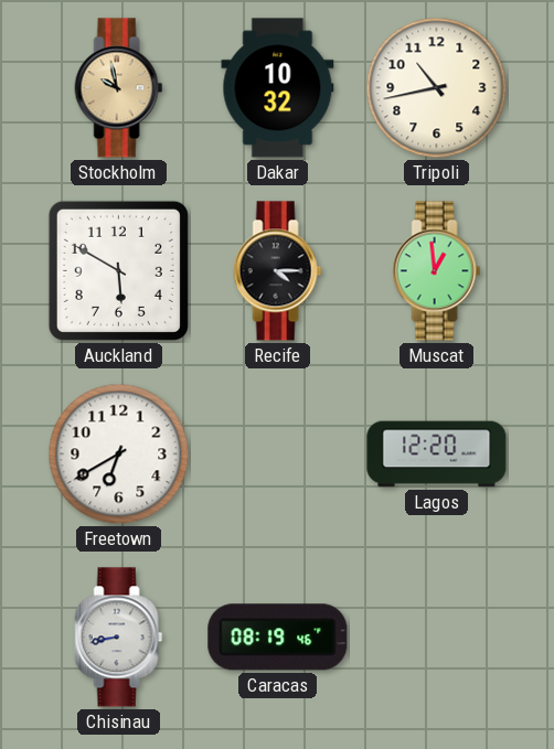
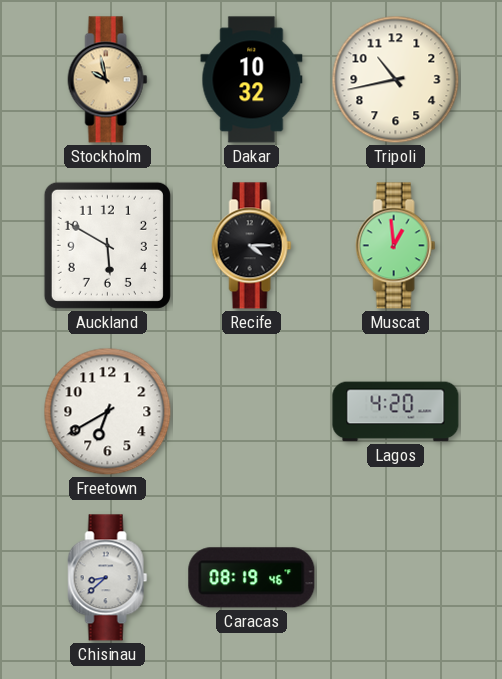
Lagos: 12:20 -> 4:20
Chisinau: 8:43 -> 8:38
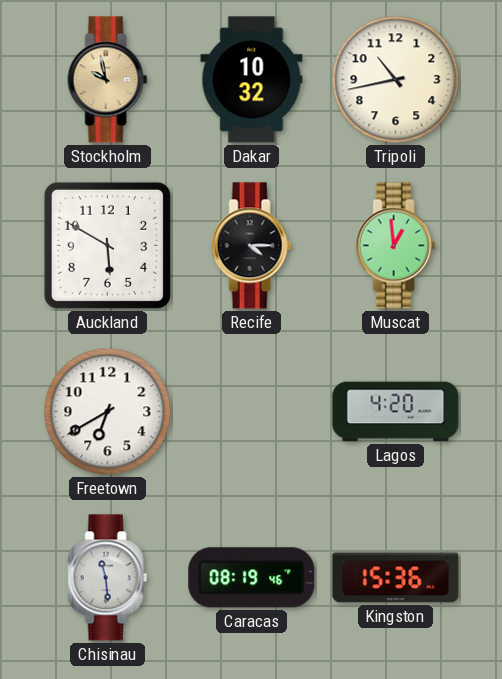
Chisinau: 8:38 -> 11:29
Kingston: none -> 15:36
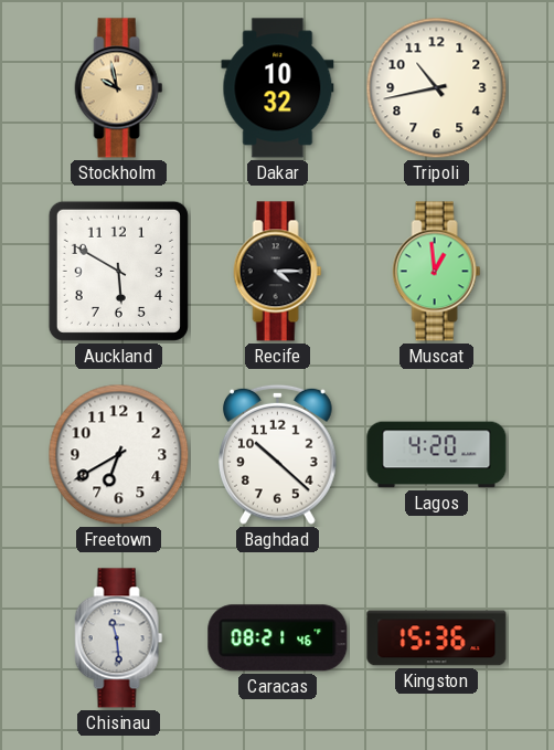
Baghdad: none -> 10:22
Caracas: 08:19 -> 08:21
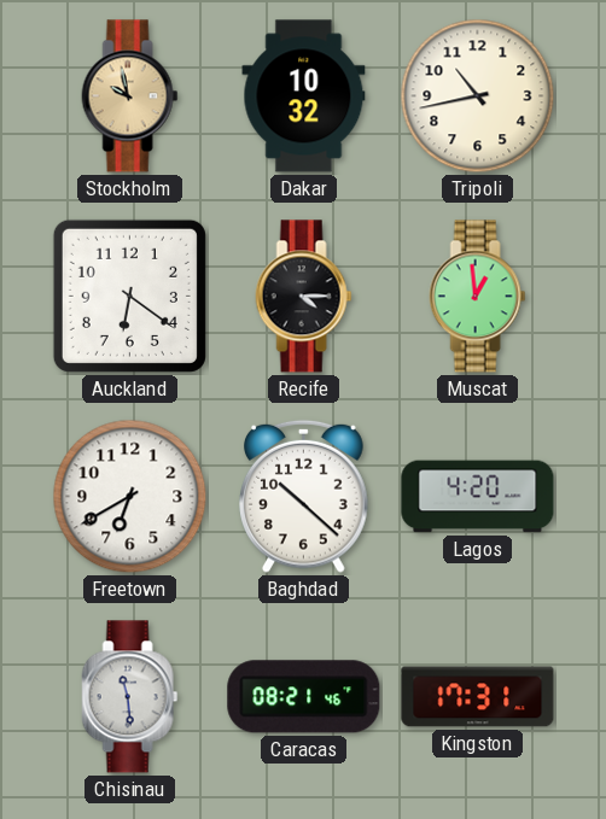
Auckland: 5:50 -> 6:21
Kingston: 15:36 -> 17:31
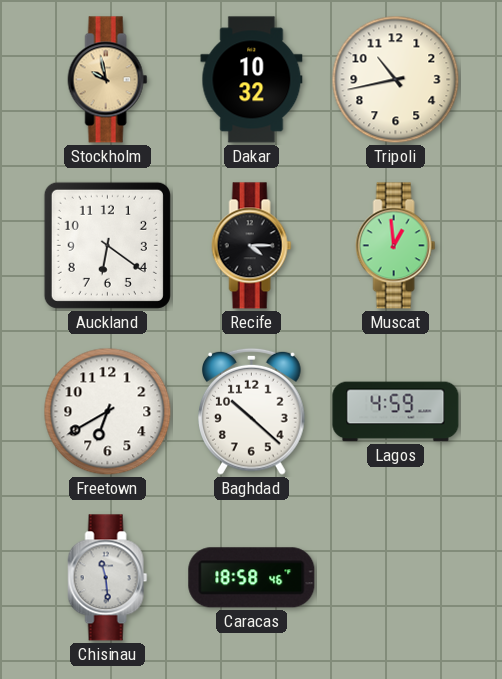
Lagos: 4:20 -> 4:59
Caracas: 08:21 -> 18:58
Kingston: 17:31 -> none
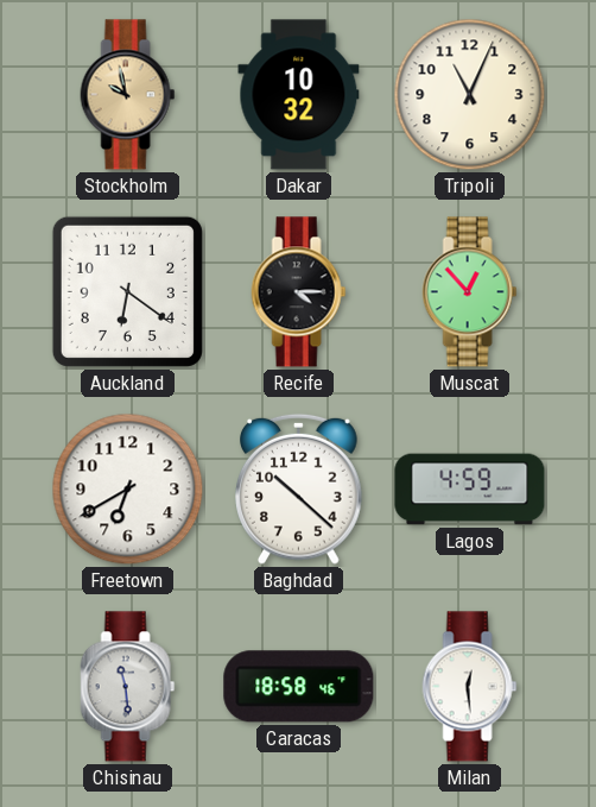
Tripoli: 10:43 -> 11:04
Muscat: 12:59 -> 12:53
Milan: none -> 12:29
